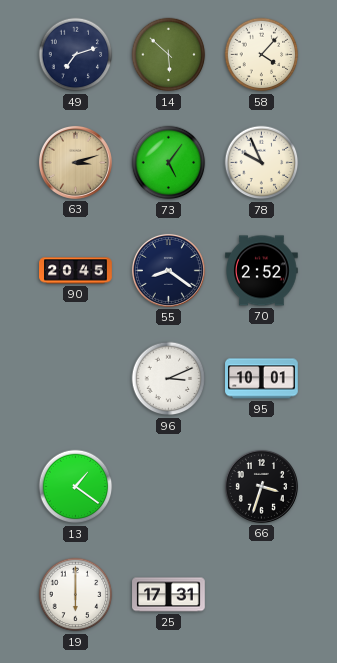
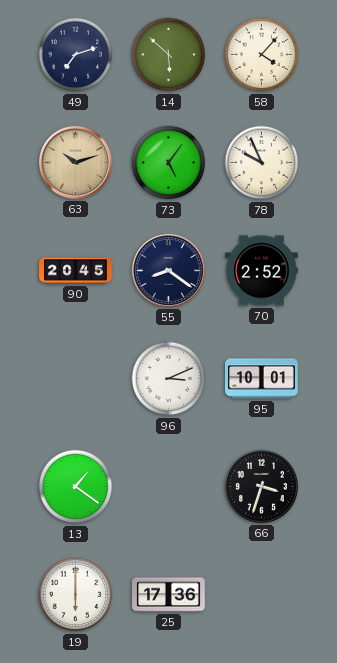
63: 3:12 -> 10:12
25: 17:31 -> 17:36
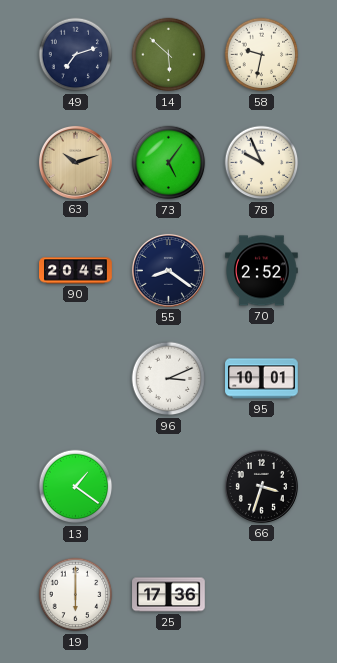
58: 4:07 -> 9:32
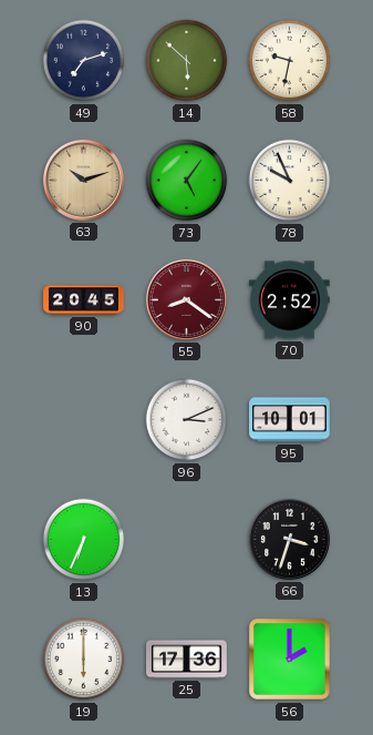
55 dial: navy -> burgundy
13: 1:21 -> 6:34
56: none -> 2:00
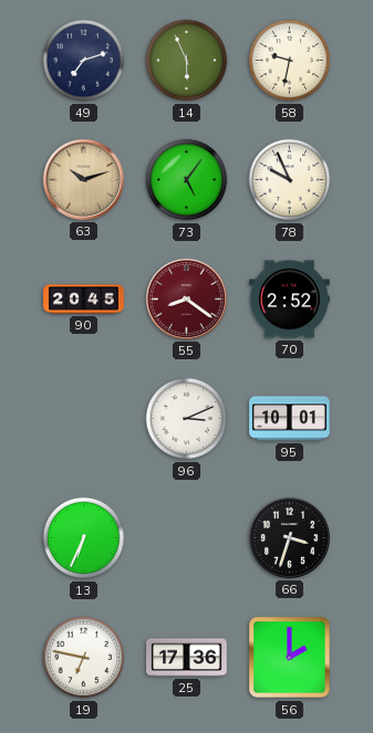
14: 5:52 -> 5:56
19: 6:00 -> 6:47
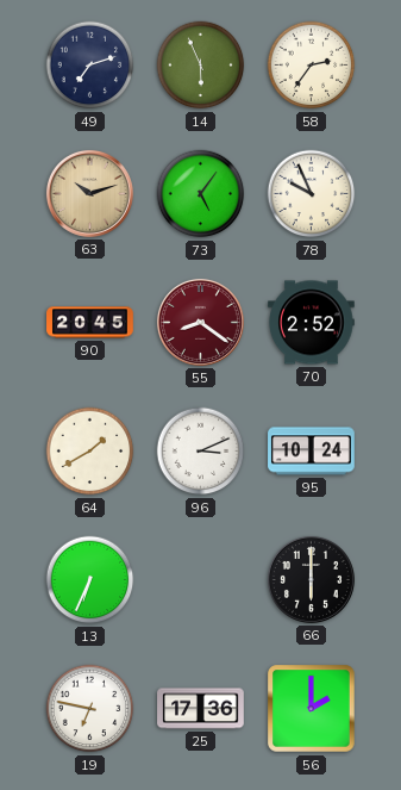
58: 9:32 -> 2:36
64: none -> 1:40
95: 10:01 -> 10:24
66: 3:33 -> 6:00
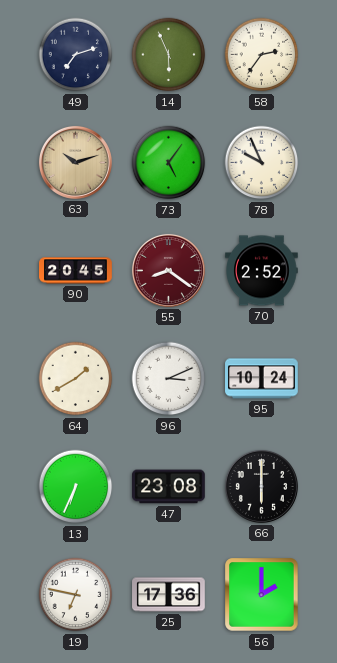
47: none -> 23:08
